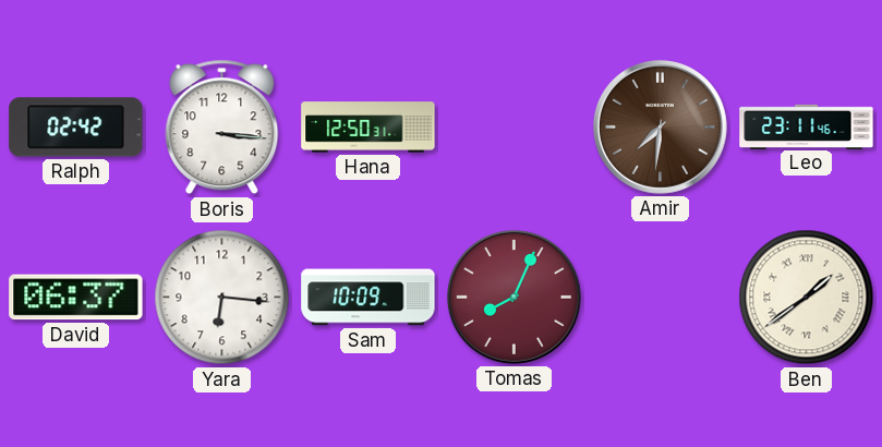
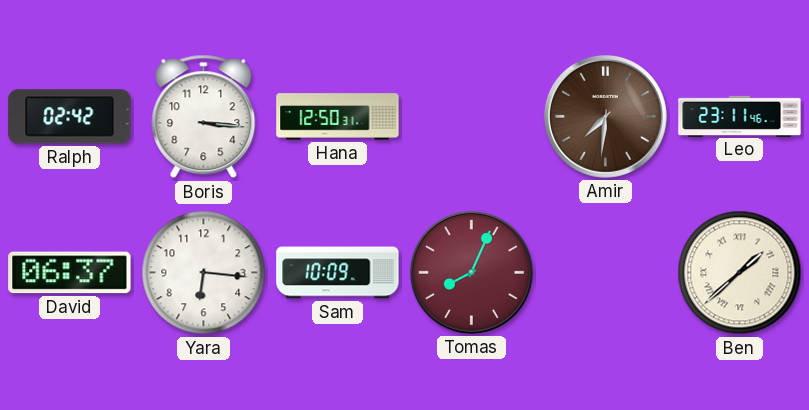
Ben: 1:39 -> 1:38
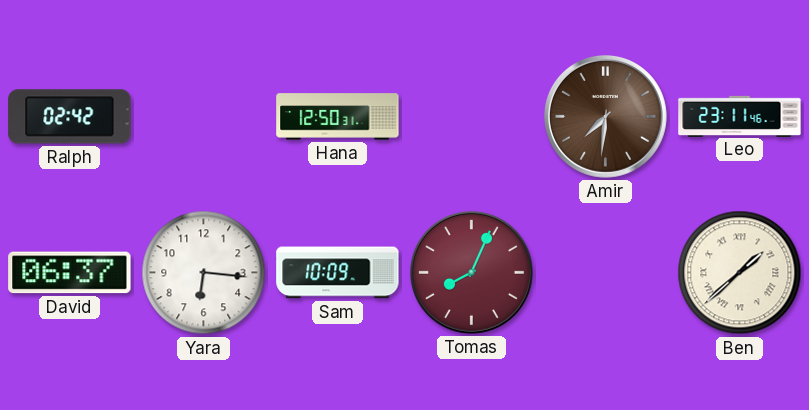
Boris: 3:16 -> none
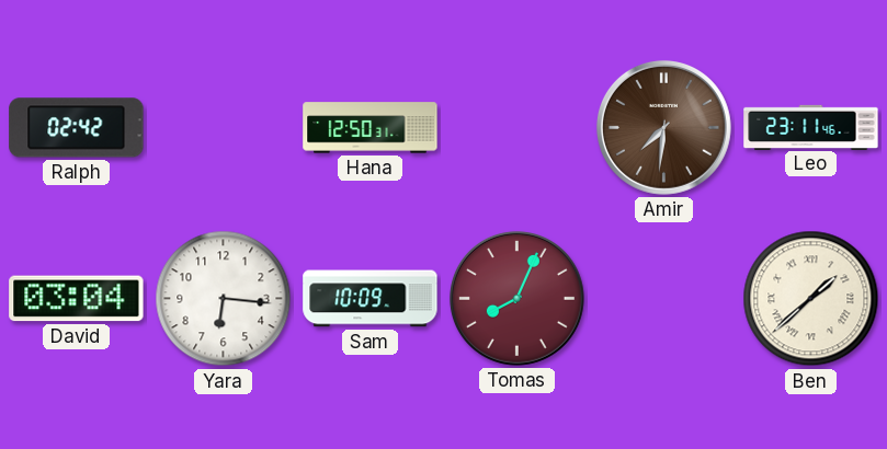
David: 06:37 -> 03:04
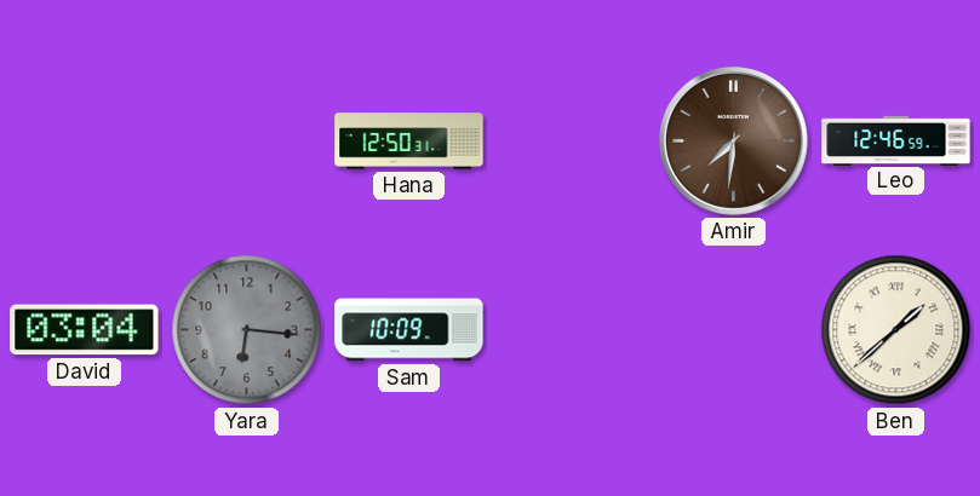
Ralph: 02:42 -> none
Leo: 23:11 -> 12:46
Yara dial: white -> grey
Tomas: 8:04 -> none
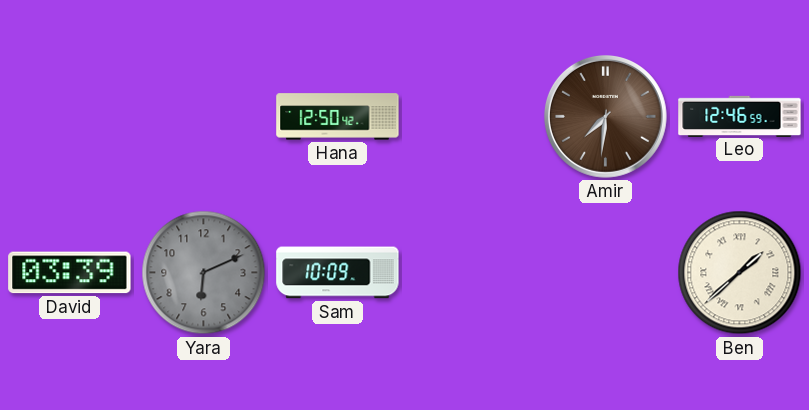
Hana: 12:50:31 -> 12:50:42
David: 03:04 -> 03:39
Yara: 6:16 -> 6:11
